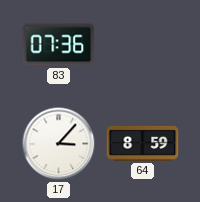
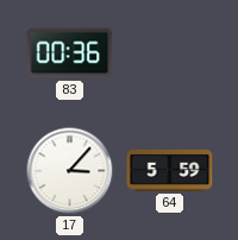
83: 07:36 -> 00:36
64: 8:59 -> 5:59
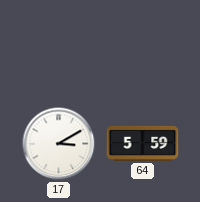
83: 00:36 -> none
17: 3:07 -> 3:10
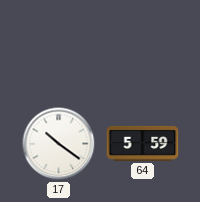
17: 3:10 -> 10:21
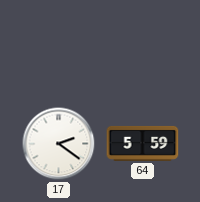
17: 10:21 -> 2:21
